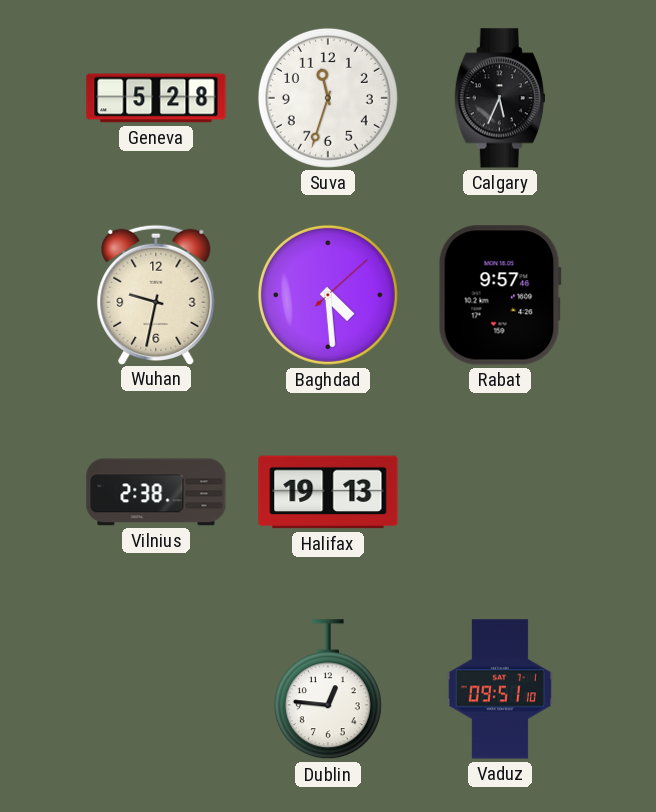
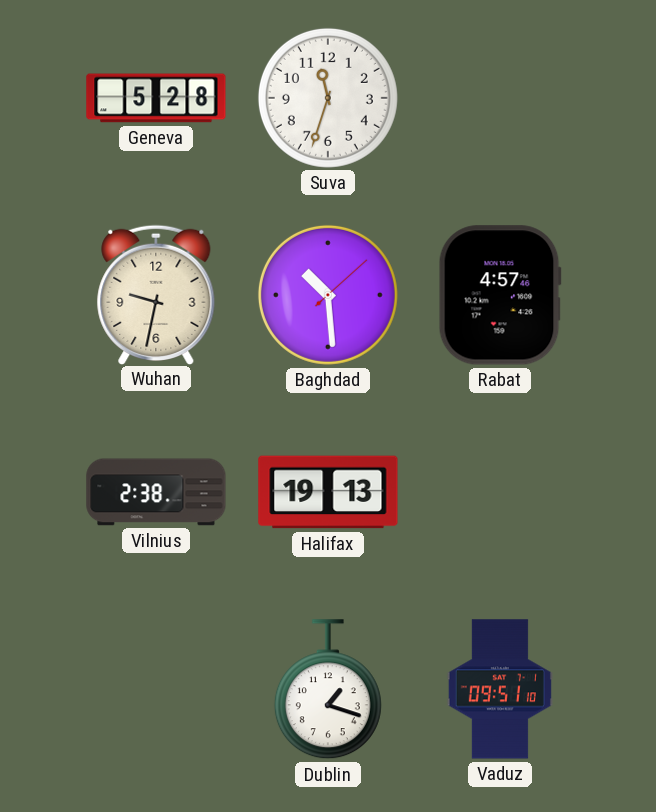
Calgary: 5:34 -> none
Baghdad: 4:29 -> 10:29
Rabat: 9:57 -> 4:57
Dublin: 12:46 -> 1:18
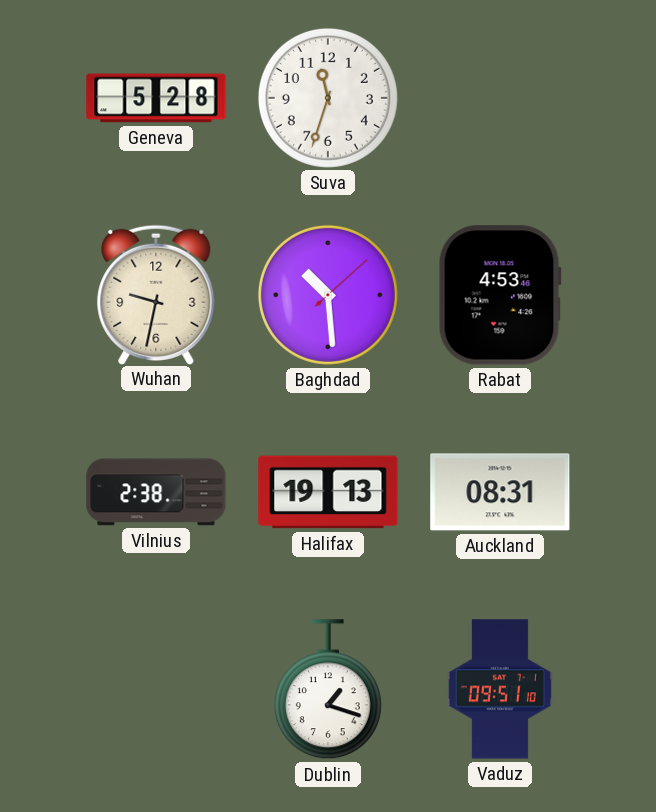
Rabat: 4:57 -> 4:53
Auckland: none -> 08:31
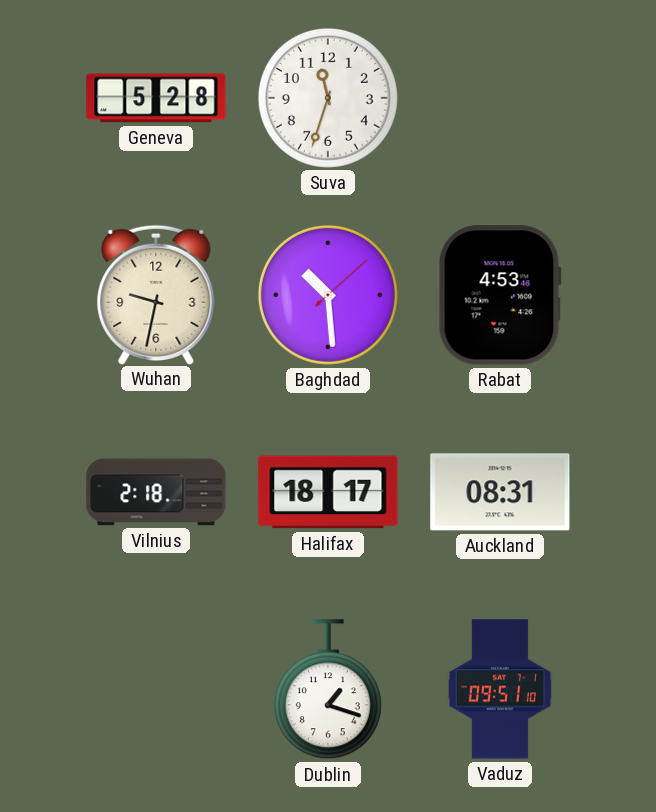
Vilnius: 2:38 -> 2:18
Halifax: 19:13 -> 18:17
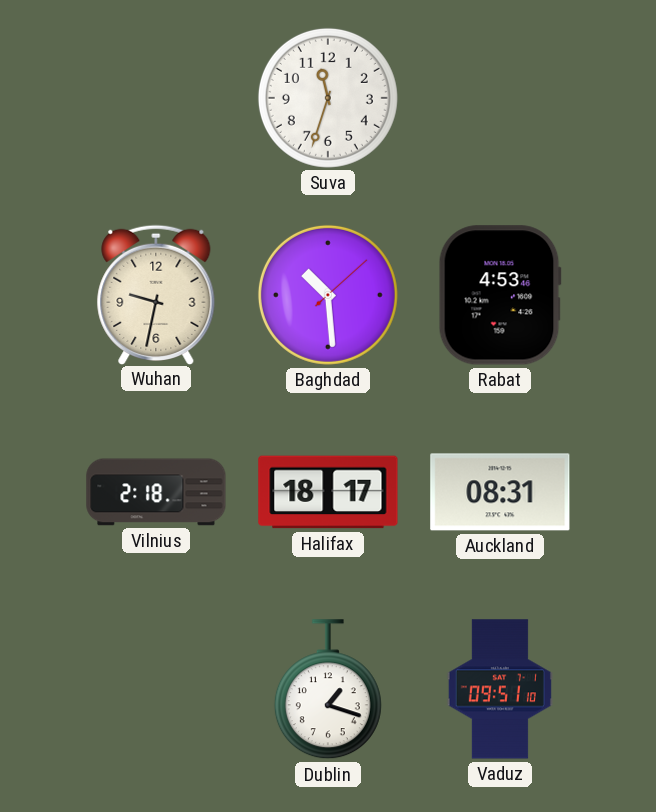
Geneva: 5:28 -> none
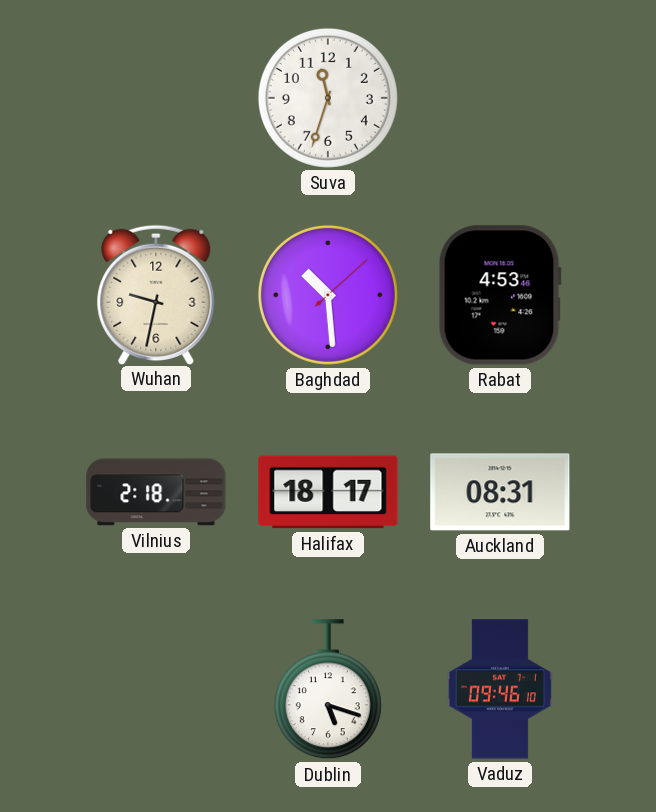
Dublin: 1:18 -> 5:18
Vaduz: 09:51 -> 09:46
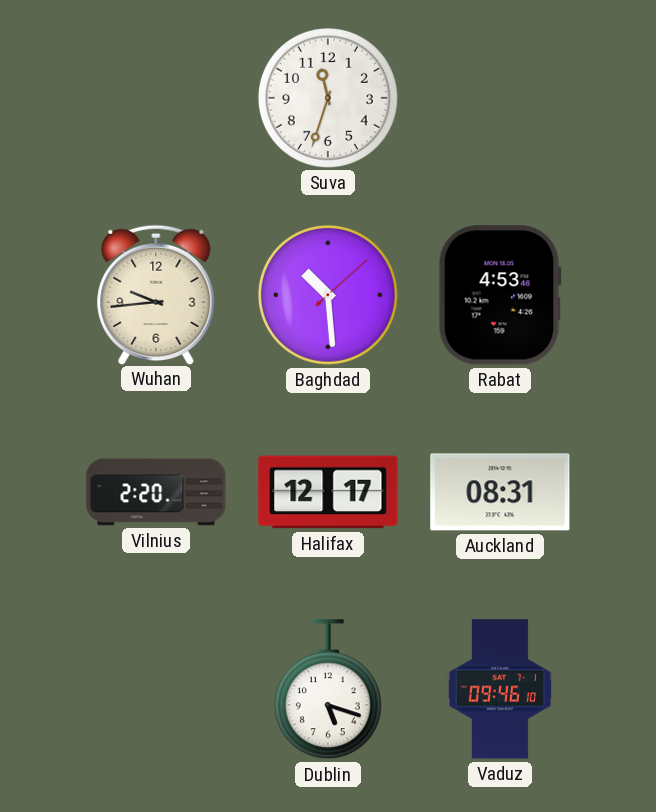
Wuhan: 9:32 -> 9:44
Vilnius: 2:18 -> 2:20
Halifax: 18:17 -> 12:17
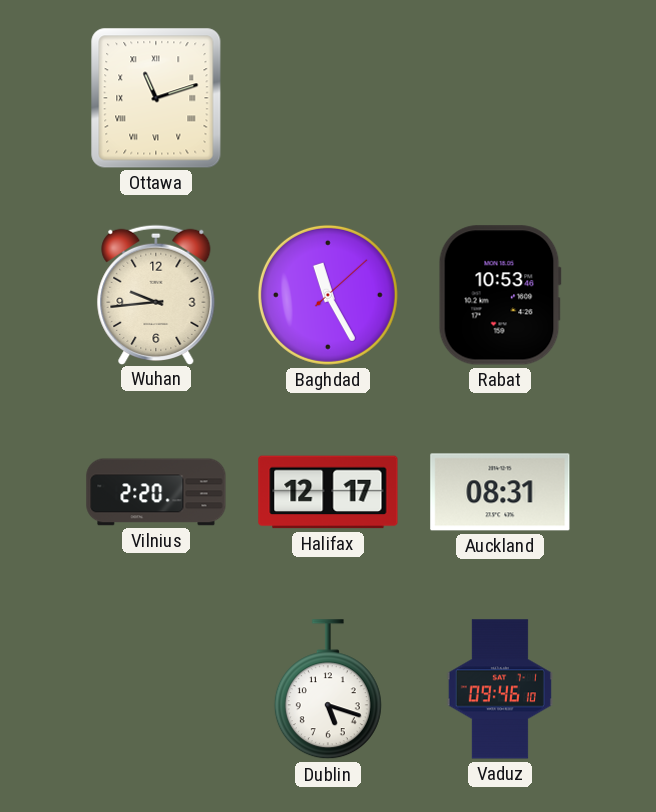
Ottawa: none -> 11:12
Suva: 11:33 -> none
Baghdad: 10:29 -> 11:25
Rabat: 4:53 -> 10:53
